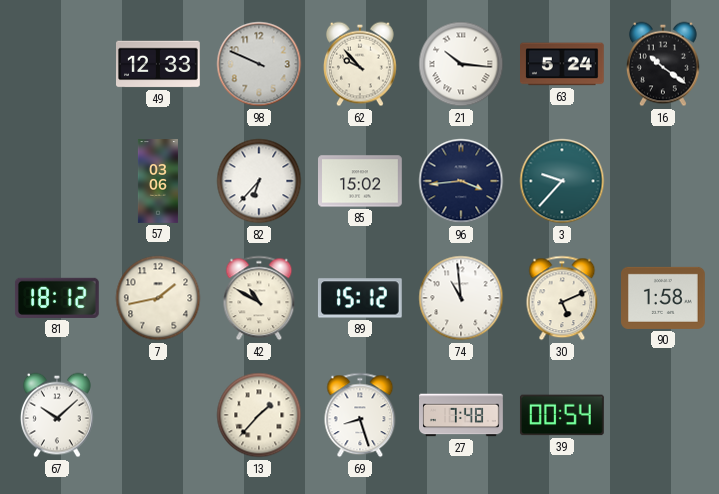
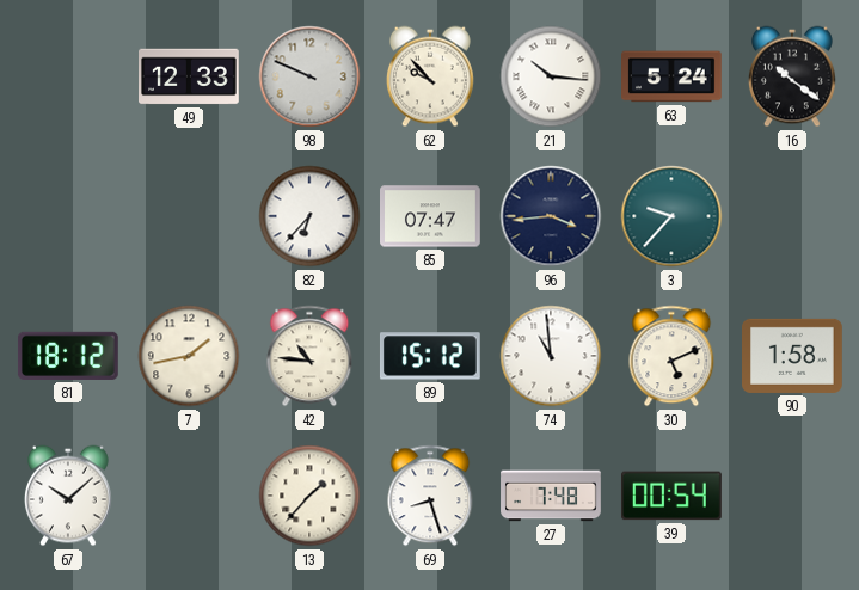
57: 03:06 -> none
85: 15:02 -> 07:47
42: 10:50 -> 10:46
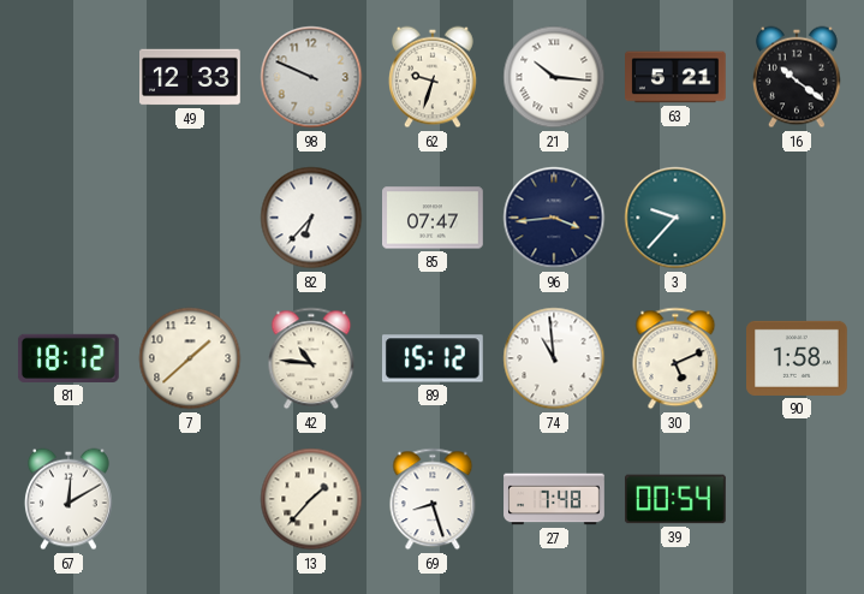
62: 9:53 -> 9:33
63: 5:24 -> 5:21
7: 1:43 -> 1:38
67: 10:08 -> 12:10
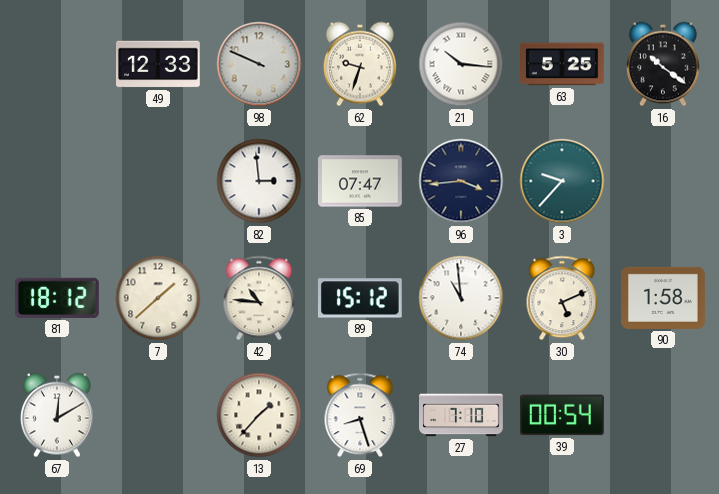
63: 5:21 -> 5:25
82: 6:37 -> 2:59
27: 7:48 -> 7:10
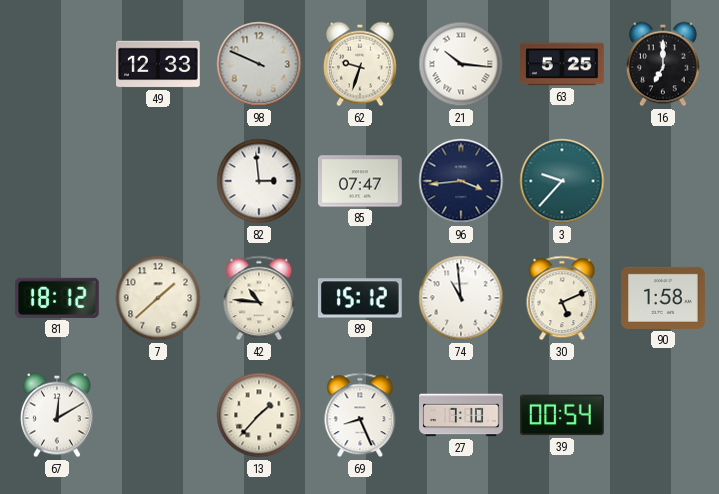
16: 10:21 -> 7:00
69: 8:27 -> 8:26
